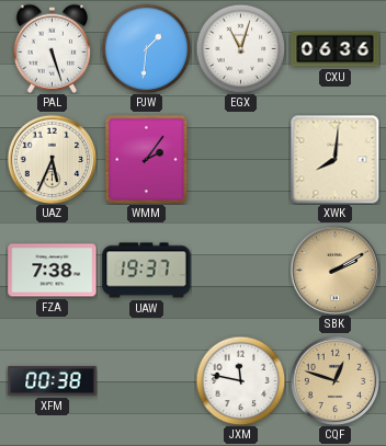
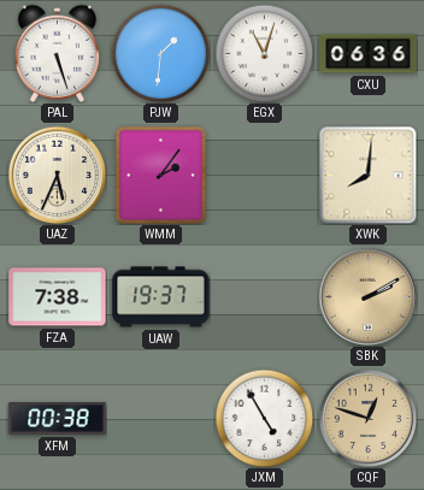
JXM: 11:47 -> 4:55
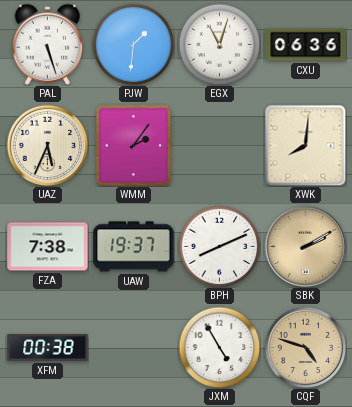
BPH: none -> 8:11
CQF: 12:48 -> 4:48
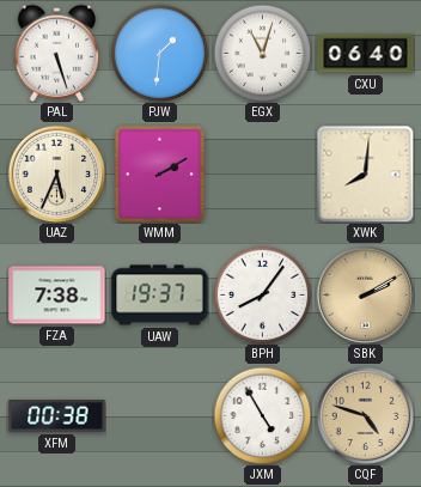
CXU: 06:36 -> 06:40
WMM: 2:06 -> 2:10
BPH: 8:11 -> 8:06
